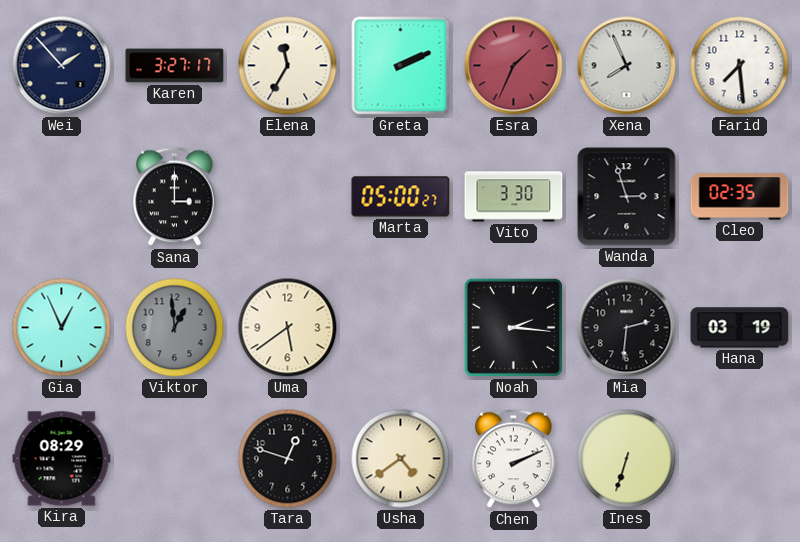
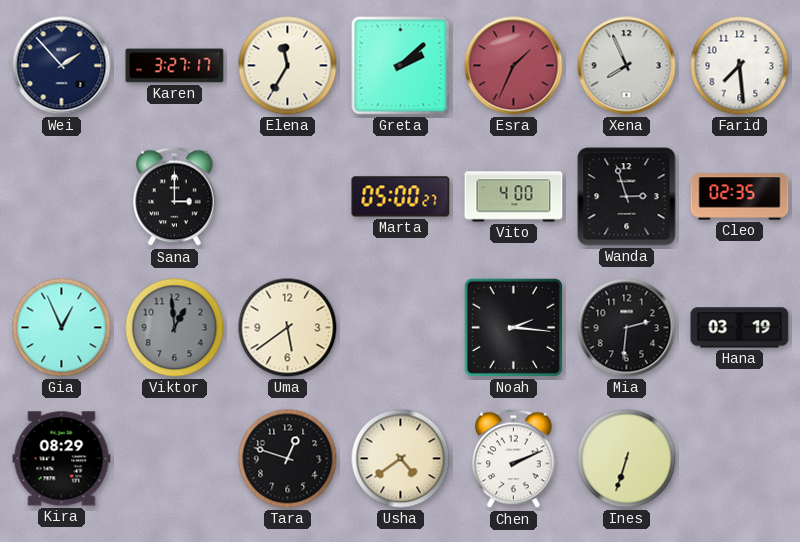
Greta: 2:11 -> 2:08
Vito: 3:30 -> 4:00
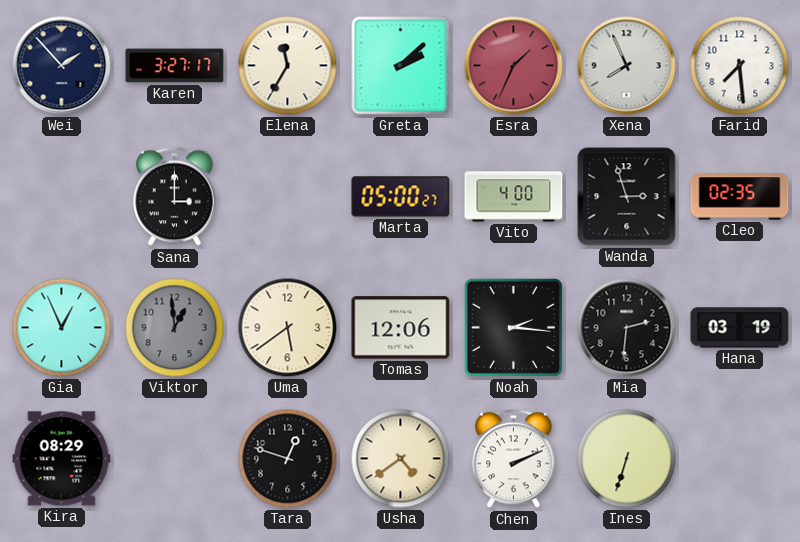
Tomas: none -> 12:06
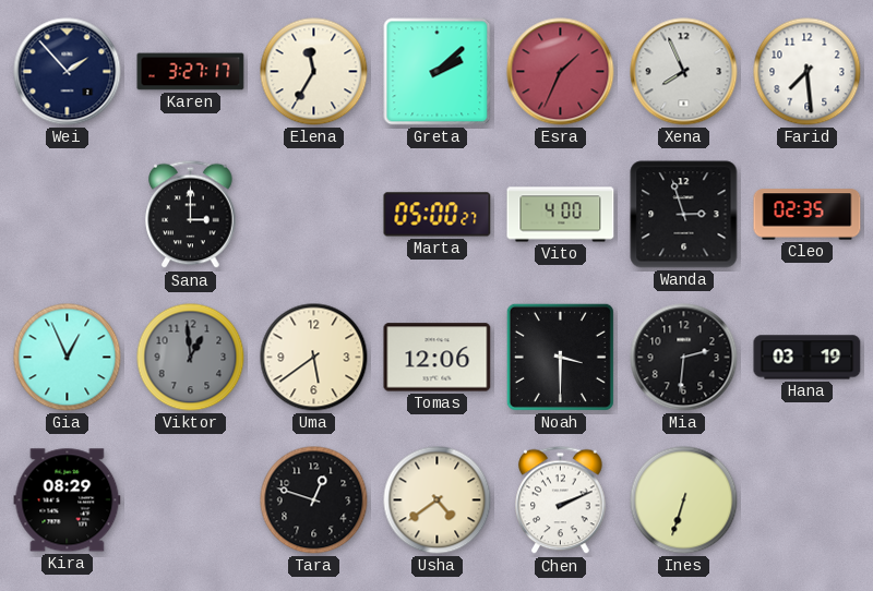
Noah: 2:16 -> 3:30
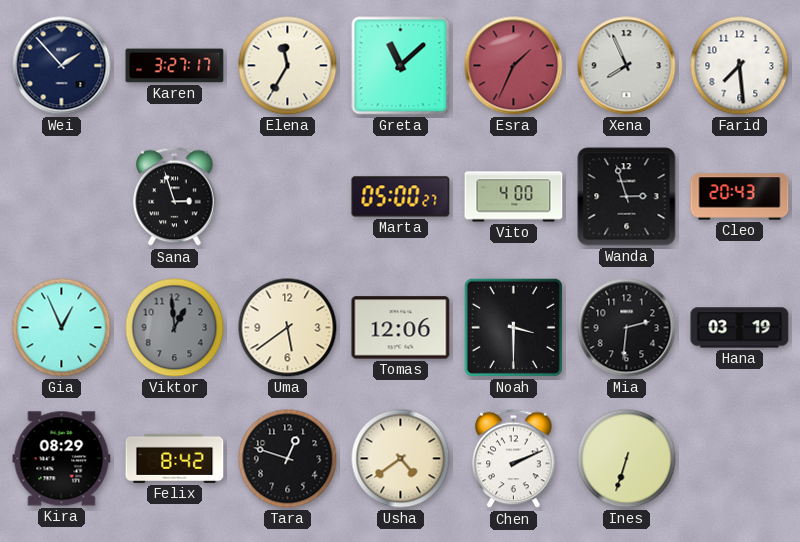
Greta: 2:08 -> 11:08
Sana: 3:00 -> 2:57
Cleo: 02:35 -> 20:43
Felix: none -> 8:42
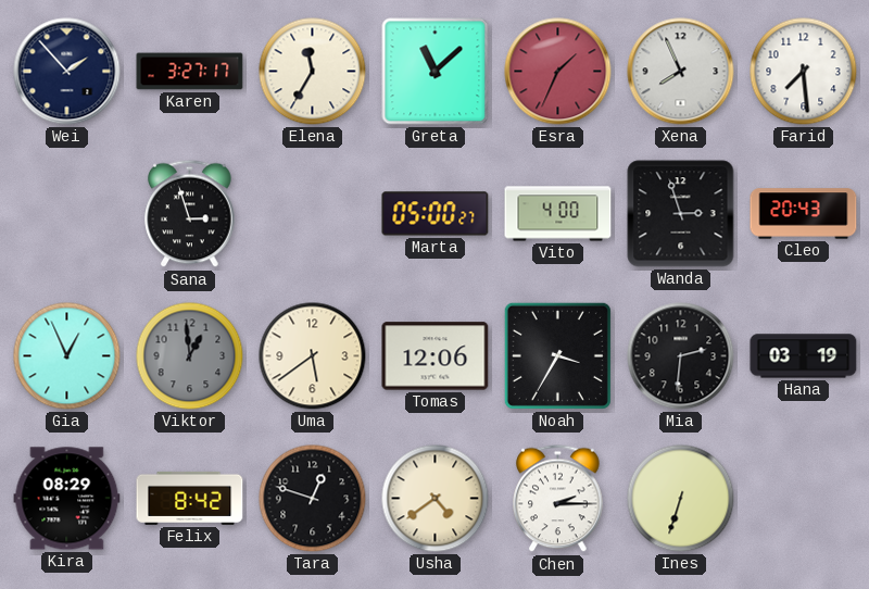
Noah: 3:30 -> 3:35
Chen: 2:11 -> 2:15
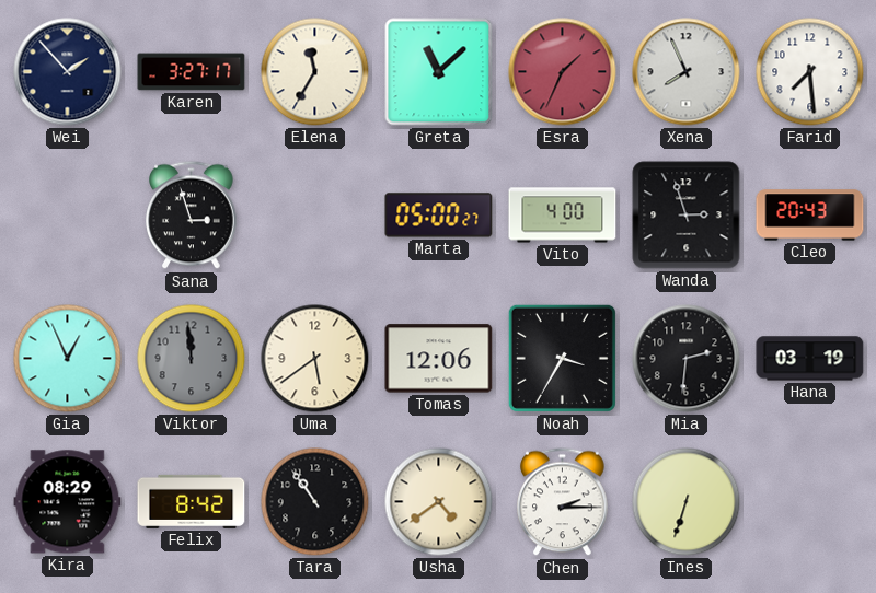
Viktor: 12:59 -> 11:59
Tara: 12:48 -> 10:54
